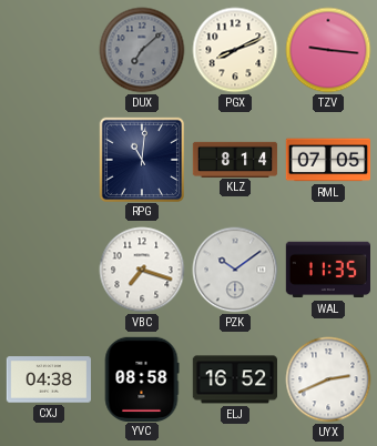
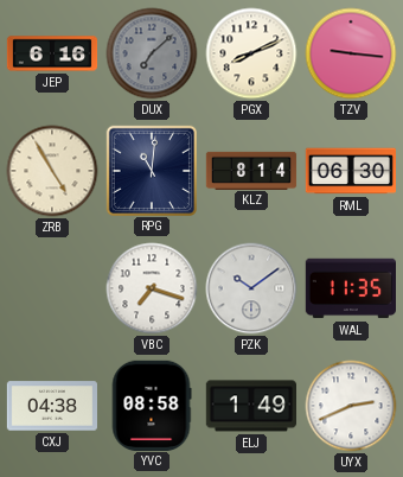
JEP: none -> 6:16
ZRB: none -> 4:55
RML: 07:05 -> 06:30
ELJ: 16:52 -> 1:49
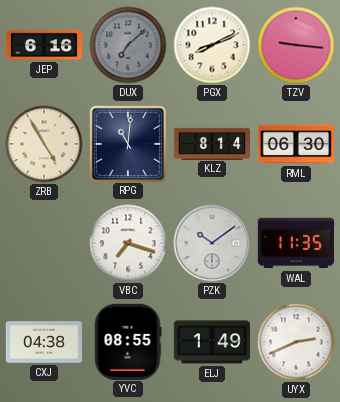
YVC: 08:58 -> 08:55
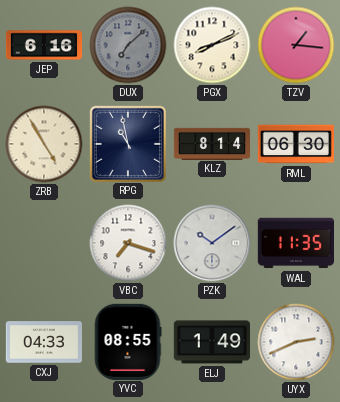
TZV: 9:16 -> 1:16
RPG: 11:01 -> 10:58
CXJ: 04:38 -> 04:33
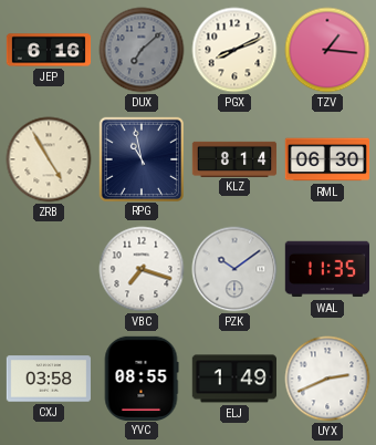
CXJ: 04:33 -> 03:58
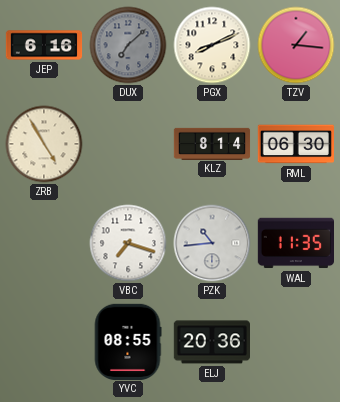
RPG: 10:58 -> none
PZK: 10:09 -> 10:44
CXJ: 03:58 -> none
ELJ: 1:49 -> 20:36
UYX: 2:41 -> none
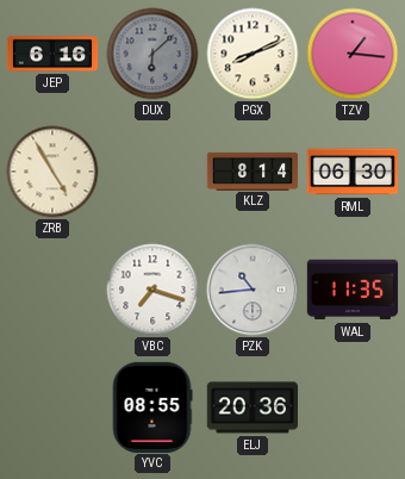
DUX: 7:08 -> 6:08
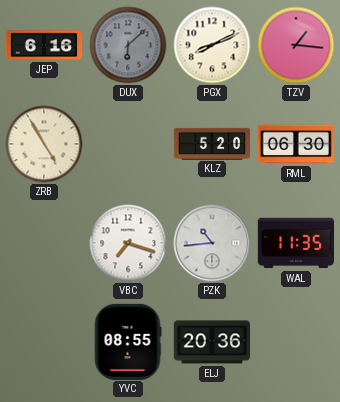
KLZ: 8:14 -> 5:20
